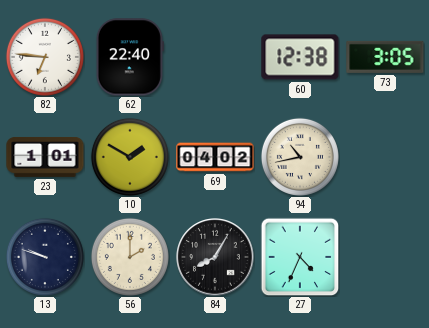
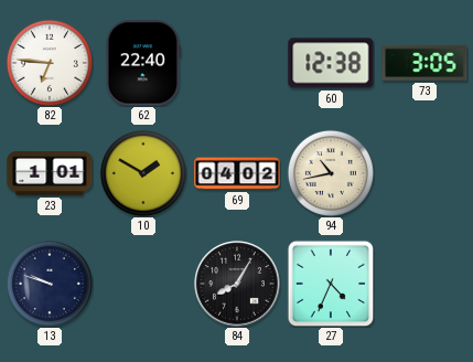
56: 2:00 -> none
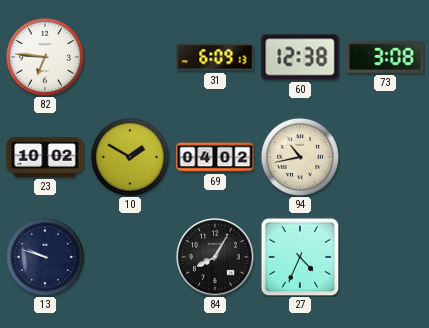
62: 22:40 -> none
31: none -> 6:09
73: 3:05 -> 3:08
23: 1:01 -> 10:02
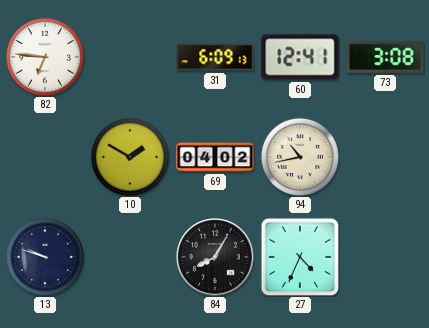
60: 12:38 -> 12:41
23: 10:02 -> none
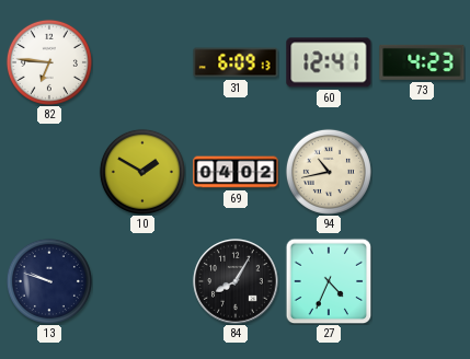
73: 3:08 -> 4:23
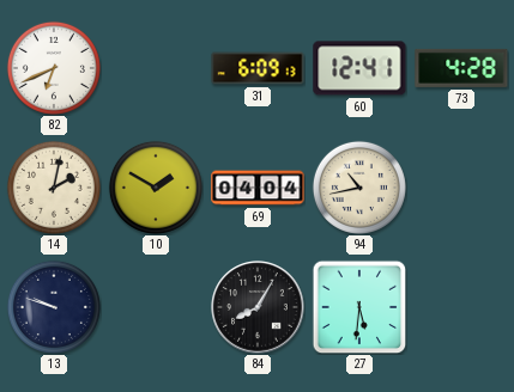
82: 6:46 -> 6:41
73: 4:23 -> 4:28
14: none -> 2:02
69: 04:02 -> 04:04
27: 4:34 -> 5:31
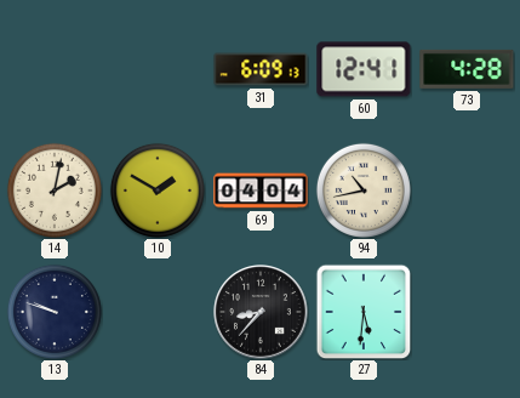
82: 6:41 -> none
84: 8:05 -> 8:37
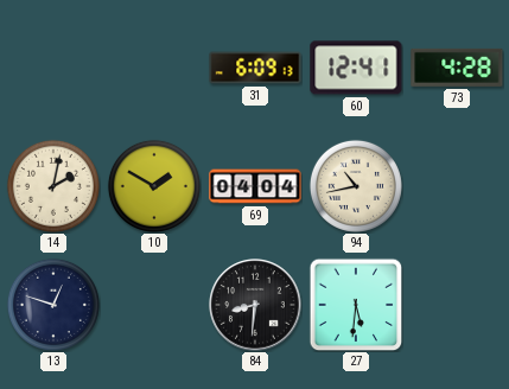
13: 9:48 -> 12:48
84: 8:37 -> 8:31
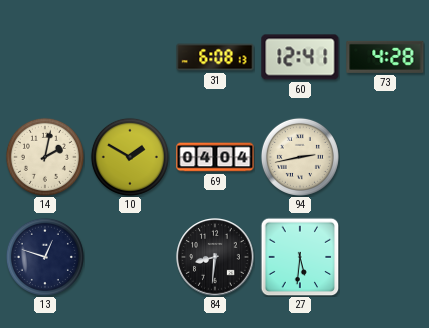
31: 6:09 -> 6:08
94: 10:43 -> 2:43
